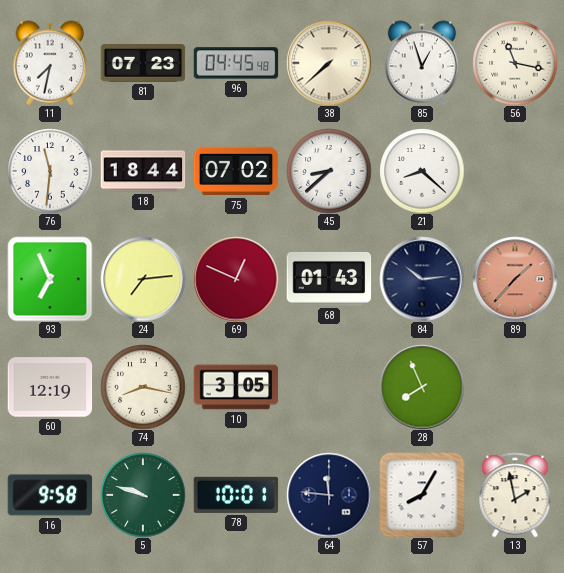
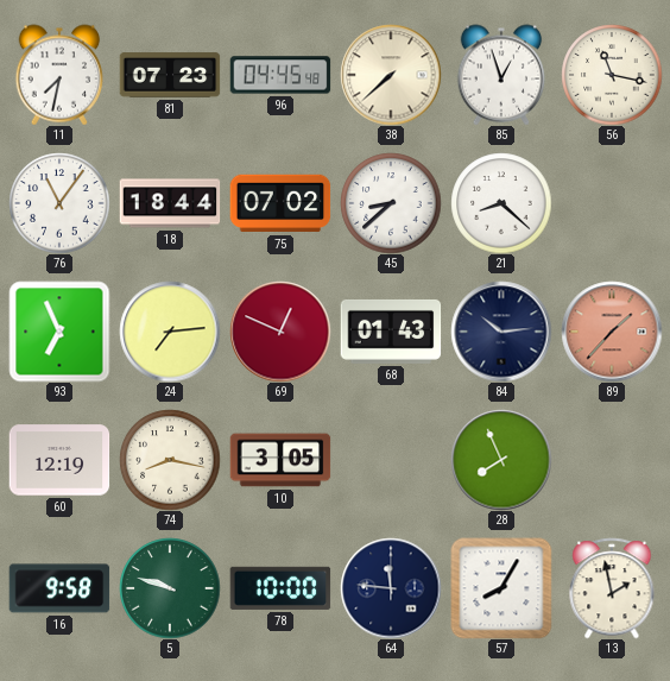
76: 11:31 -> 11:06
78: 10:01 -> 10:00
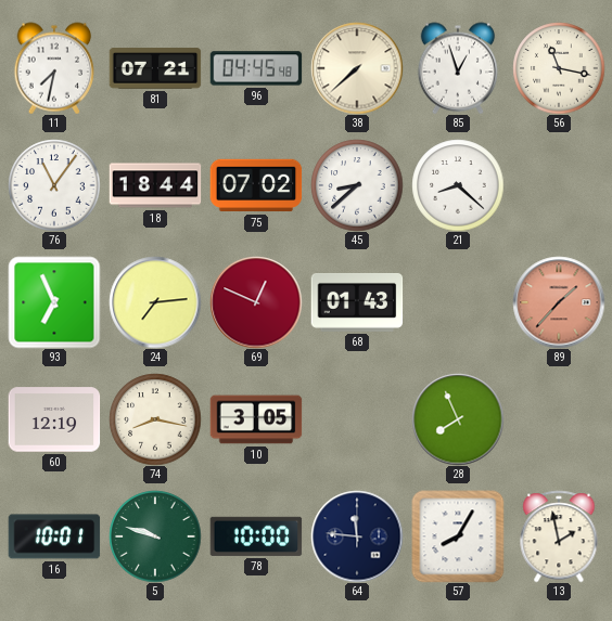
81: 07:23 -> 07:21
84: 10:14 -> none
16: 9:58 -> 10:01
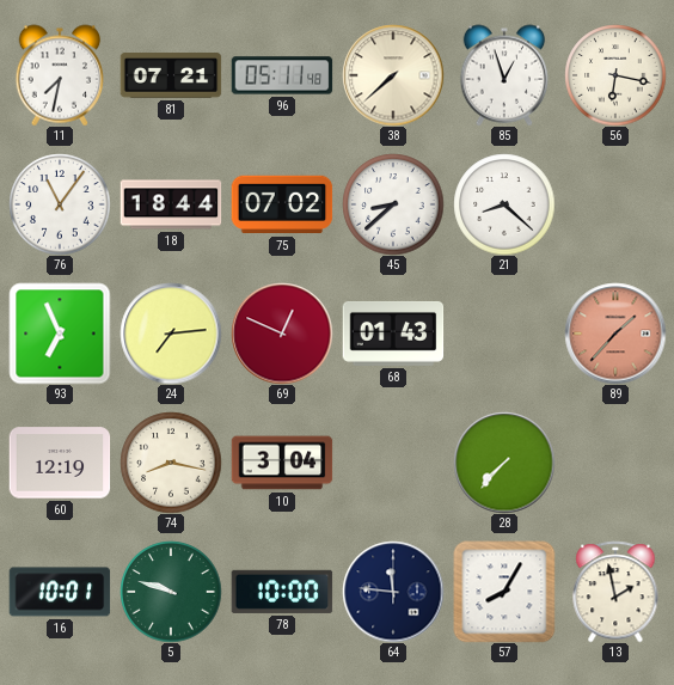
96: 04:45 -> 05:11
56: 11:17 -> 6:17
10: 3:05 -> 3:04
28: 7:56 -> 7:37
